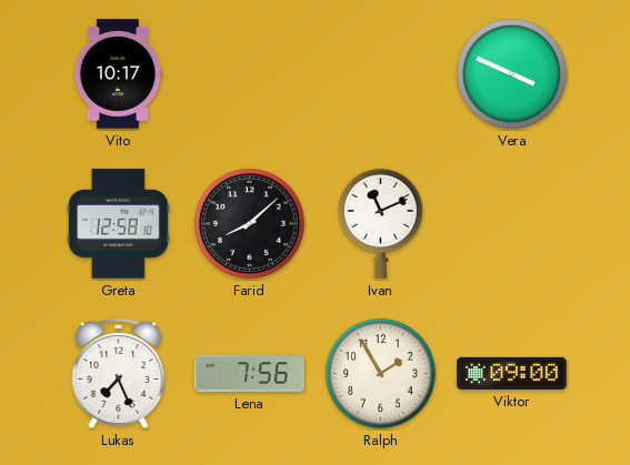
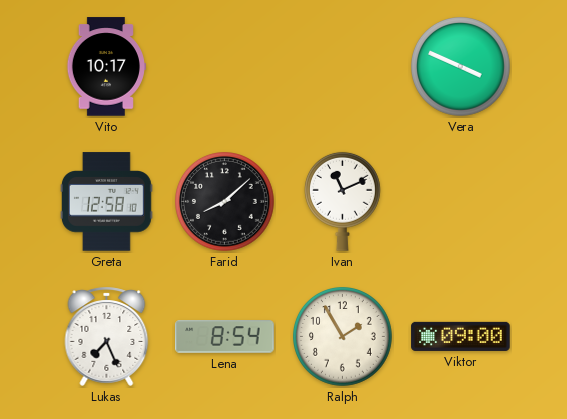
Lena: 7:56 -> 8:54
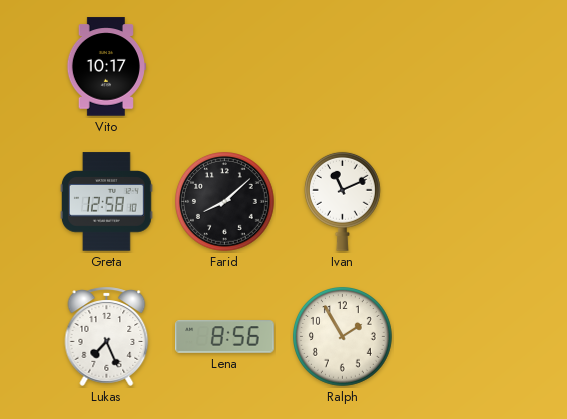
Vera: 3:49 -> none
Lena: 8:54 -> 8:56
Viktor: 09:00 -> none
